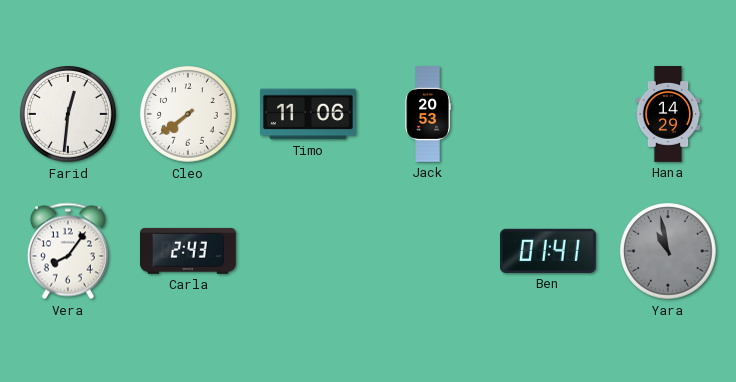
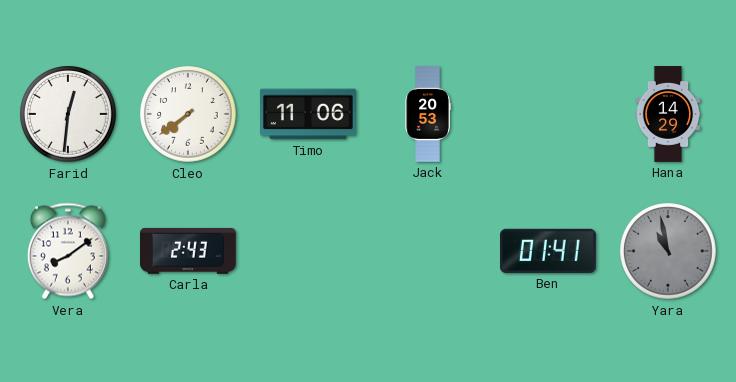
Vera: 8:06 -> 8:09
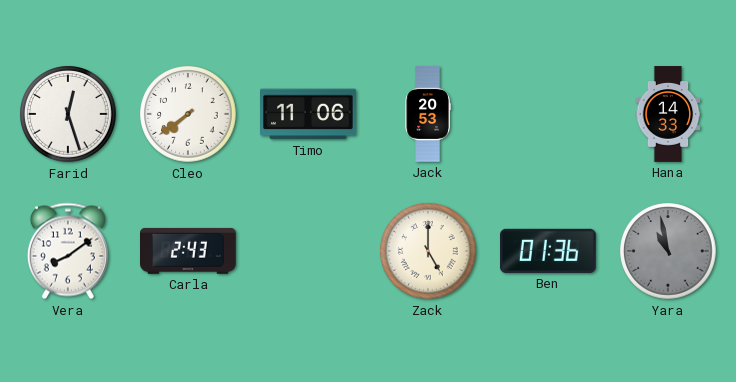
Farid: 12:31 -> 12:27
Hana: 14:29 -> 14:33
Zack: none -> 5:00
Ben: 01:41 -> 01:36
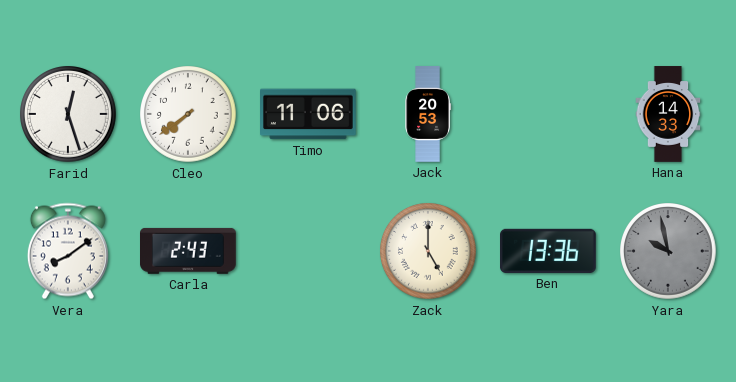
Ben: 01:36 -> 13:36
Yara: 10:58 -> 9:58
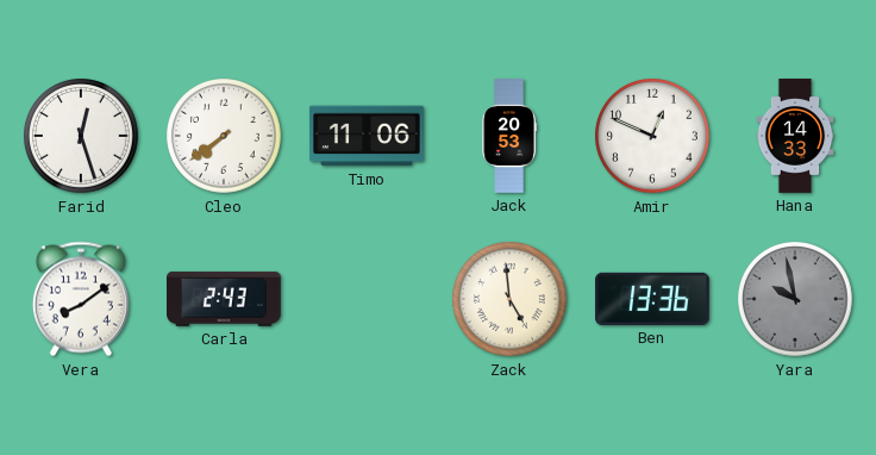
Amir: none -> 12:49
Zack: 5:00 -> 4:59
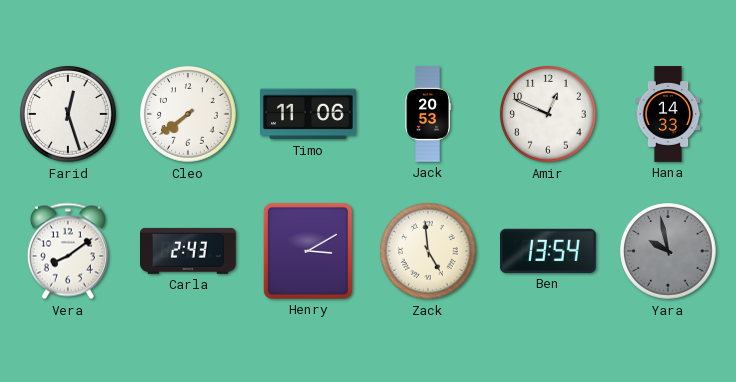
Henry: none -> 3:10
Ben: 13:36 -> 13:54
